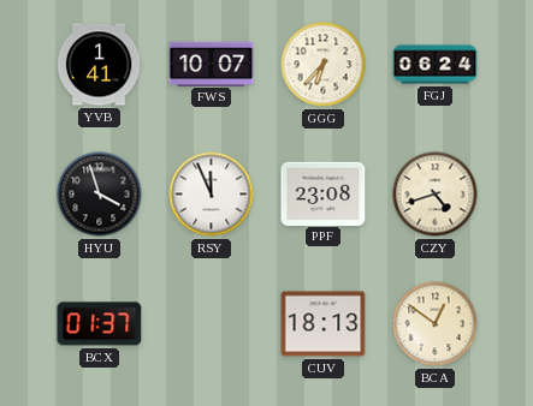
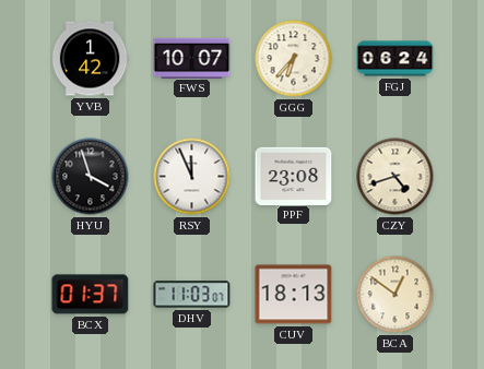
YVB: 1:41 -> 1:42
DHV: none -> 11:03
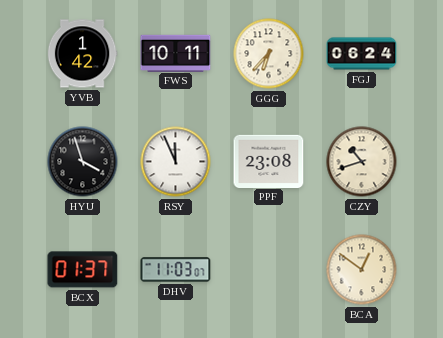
FWS: 10:07 -> 10:11
CZY: 4:42 -> 10:42
CUV: 18:13 -> none
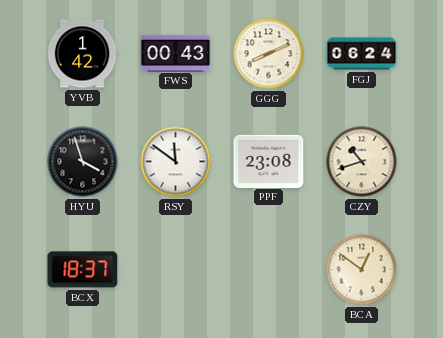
FWS: 10:11 -> 00:43
GGG: 6:37 -> 8:11
RSY: 11:56 -> 11:51
BCX: 01:37 -> 18:37
DHV: 11:03 -> none
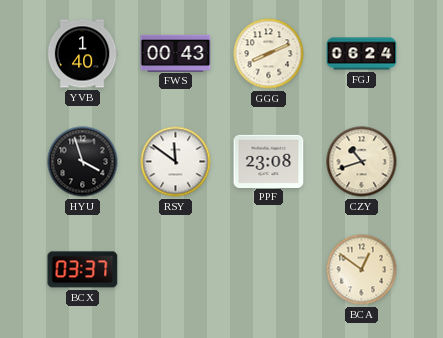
YVB: 1:42 -> 1:40
BCX: 18:37 -> 03:37
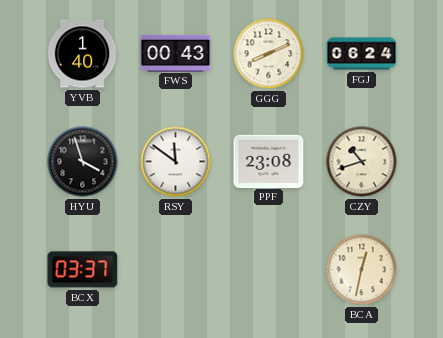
BCA: 12:51 -> 12:32
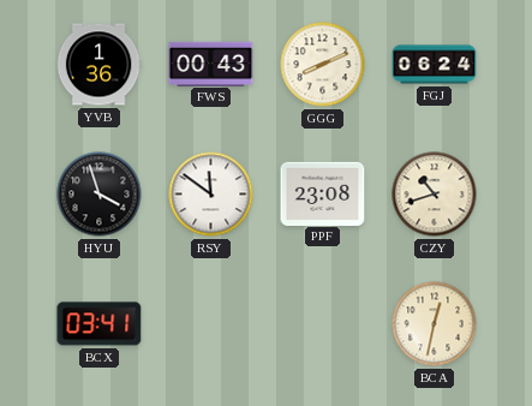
YVB: 1:40 -> 1:36
BCX: 03:37 -> 03:41
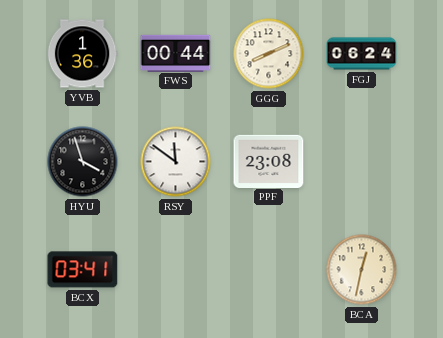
FWS: 00:43 -> 00:44
CZY: 10:42 -> none
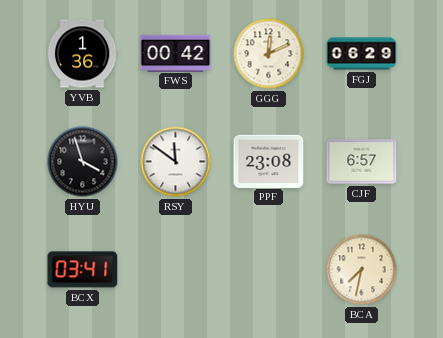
FWS: 00:44 -> 00:42
GGG: 8:11 -> 12:11
FGJ: 06:24 -> 06:29
CJF: none -> 6:57
BCA: 12:32 -> 7:32
